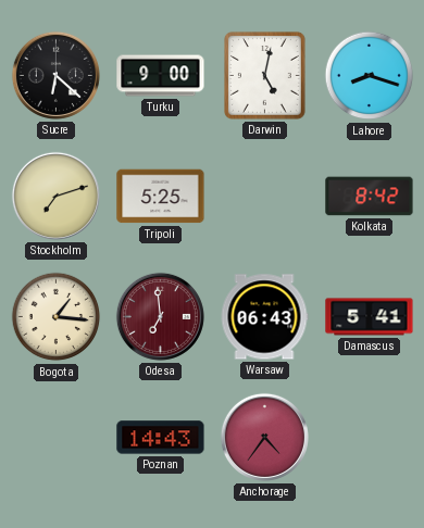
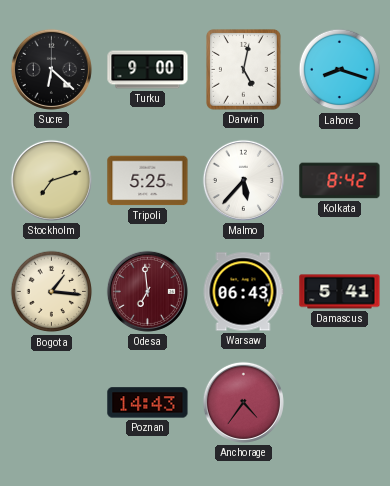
Malmo: none -> 5:37
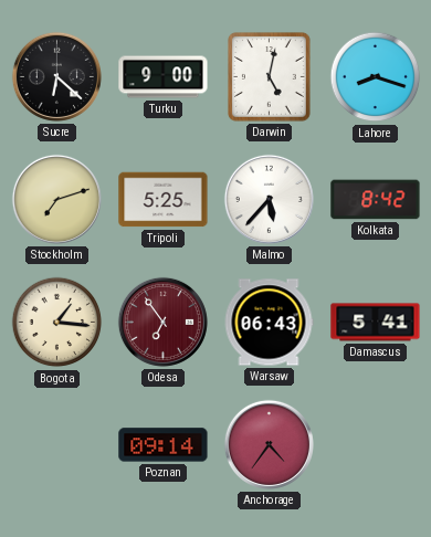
Odesa: 6:59 -> 6:54
Poznan: 14:43 -> 09:14
